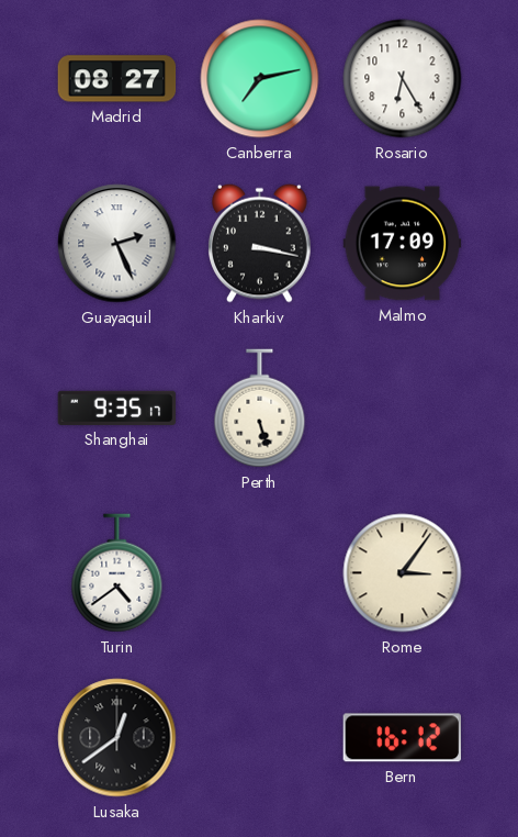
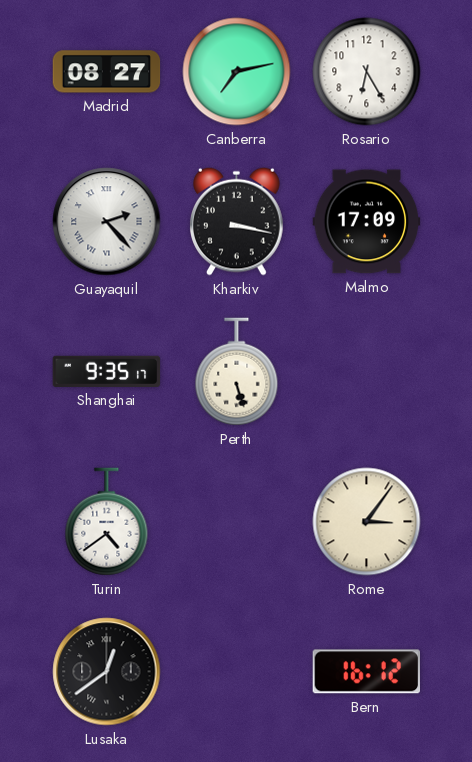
Guayaquil: 2:26 -> 2:23
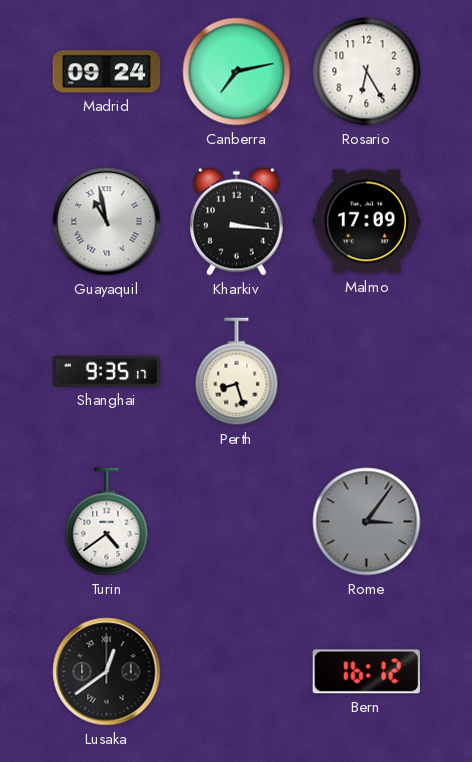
Madrid: 08:27 -> 09:24
Guayaquil: 2:23 -> 10:58
Kharkiv: 3:17 -> 3:16
Perth: 5:27 -> 8:27
Rome dial: cream -> grey
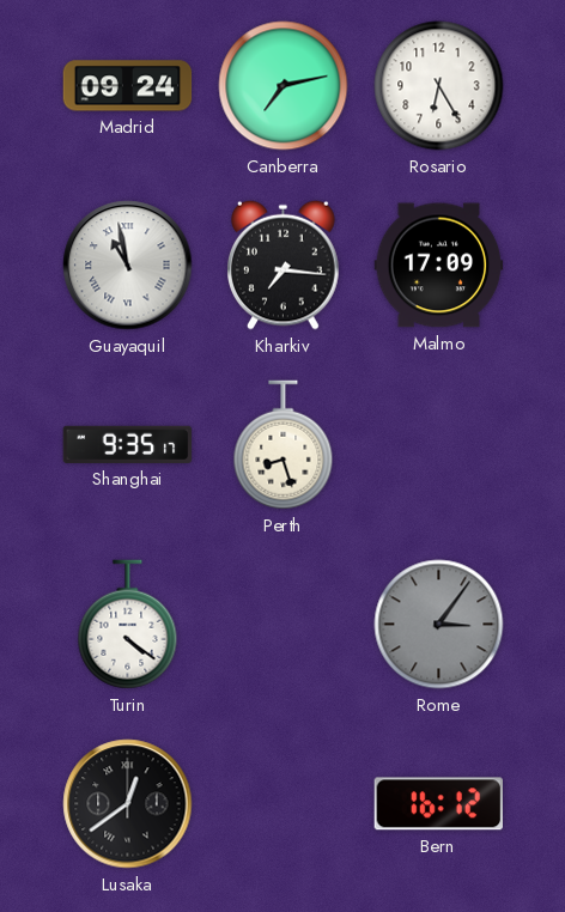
Kharkiv: 3:16 -> 7:16
Turin: 4:39 -> 4:21
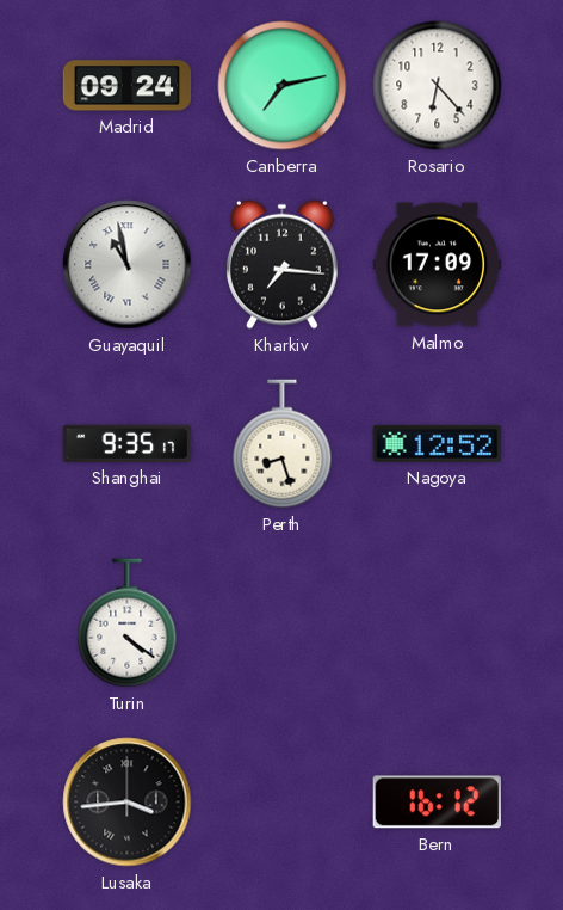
Rosario: 6:25 -> 6:23
Nagoya: none -> 12:52
Rome: 3:06 -> none
Lusaka: 12:39 -> 3:44
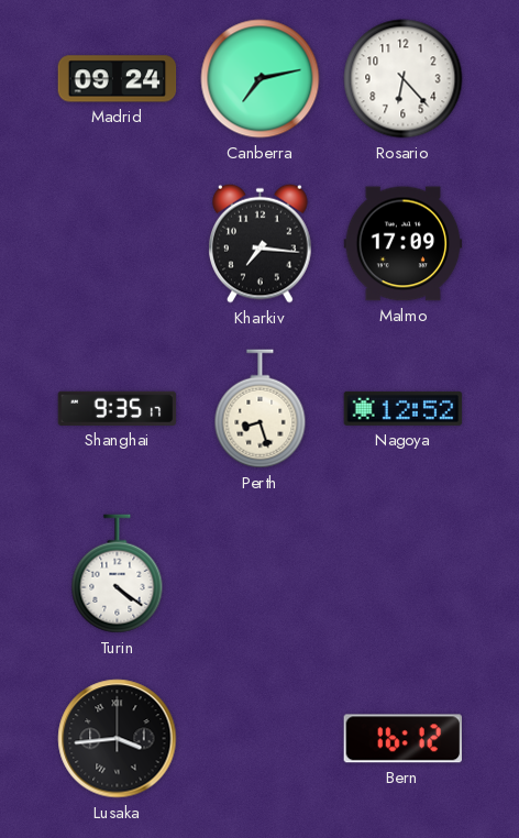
Guayaquil: 10:58 -> none
